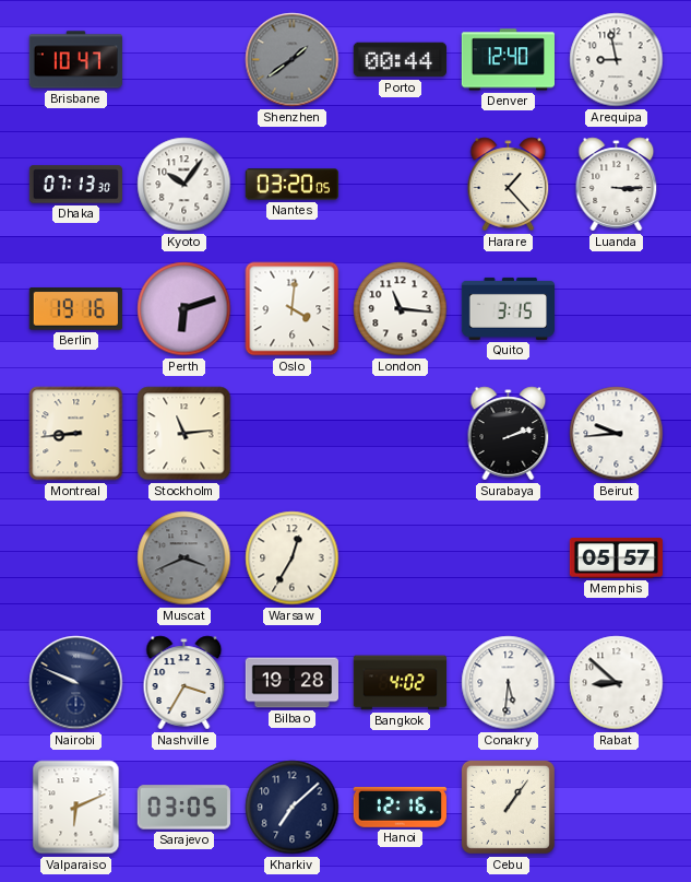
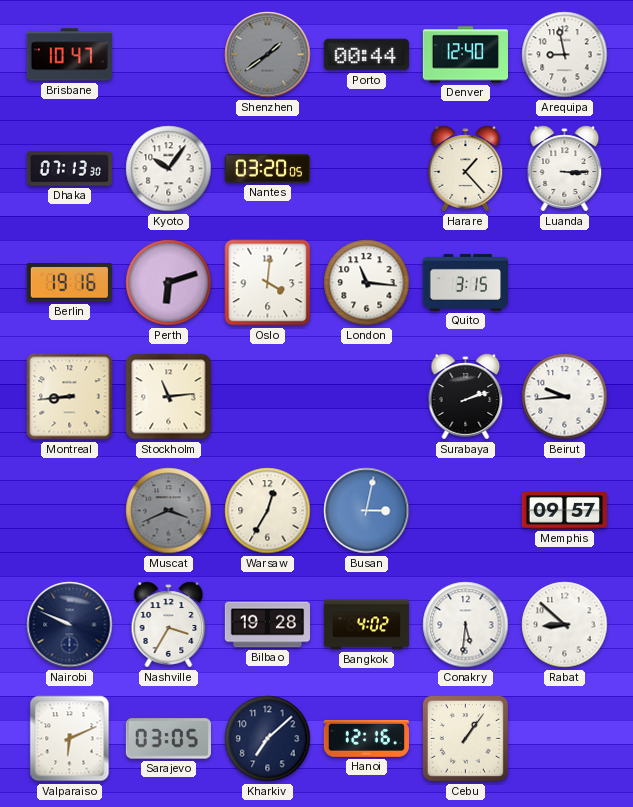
Busan: none -> 3:02
Memphis: 05:57 -> 09:57
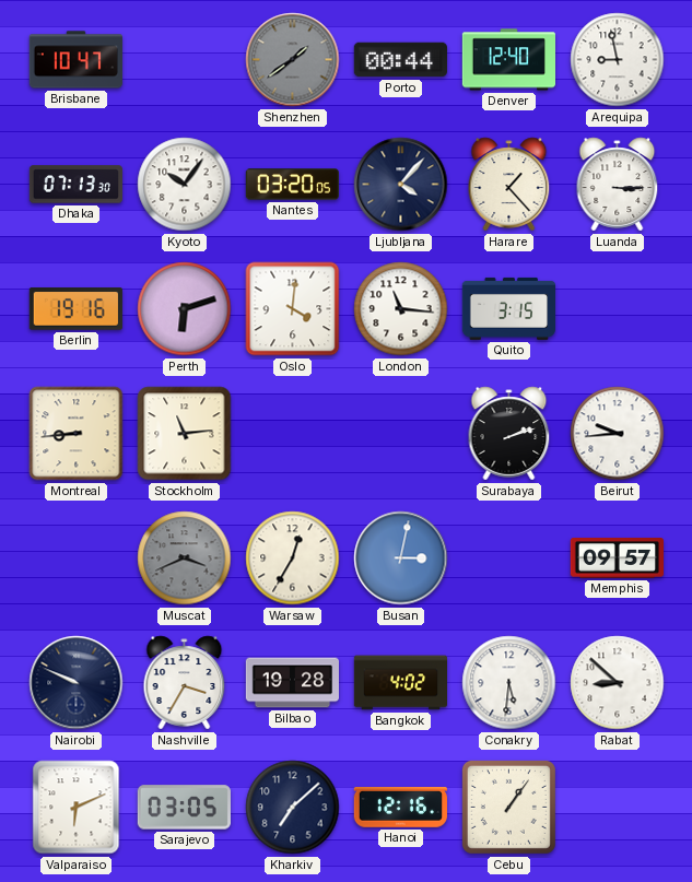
Ljubljana: none -> 4:07
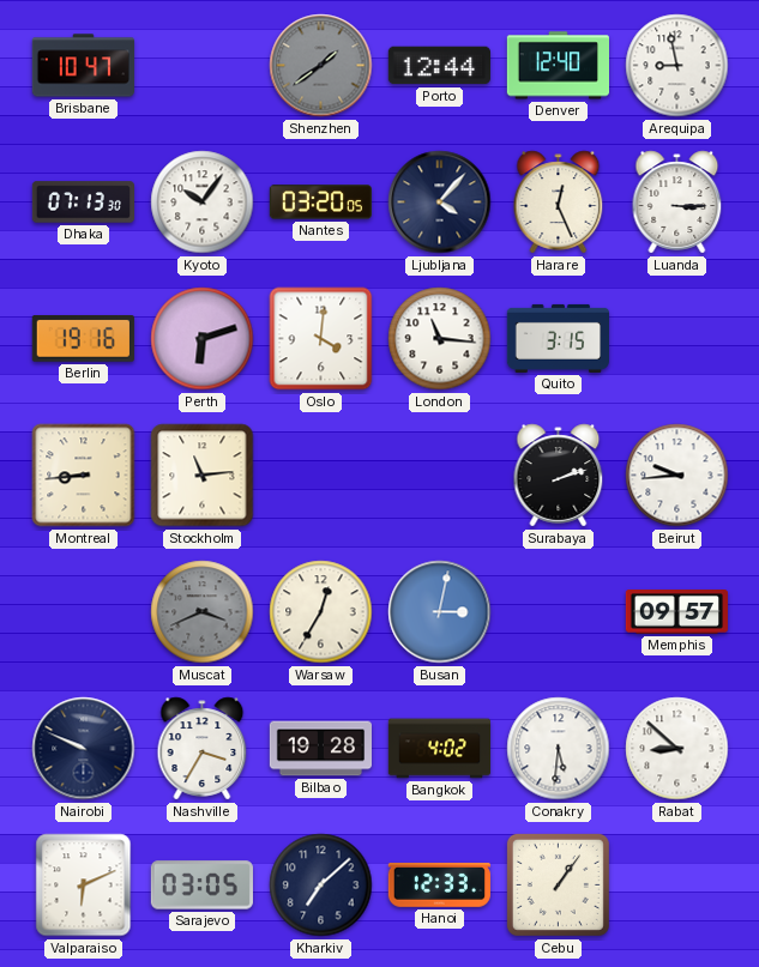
Porto: 00:44 -> 12:44
Harare: 1:23 -> 12:26
Hanoi: 12:16 -> 12:33
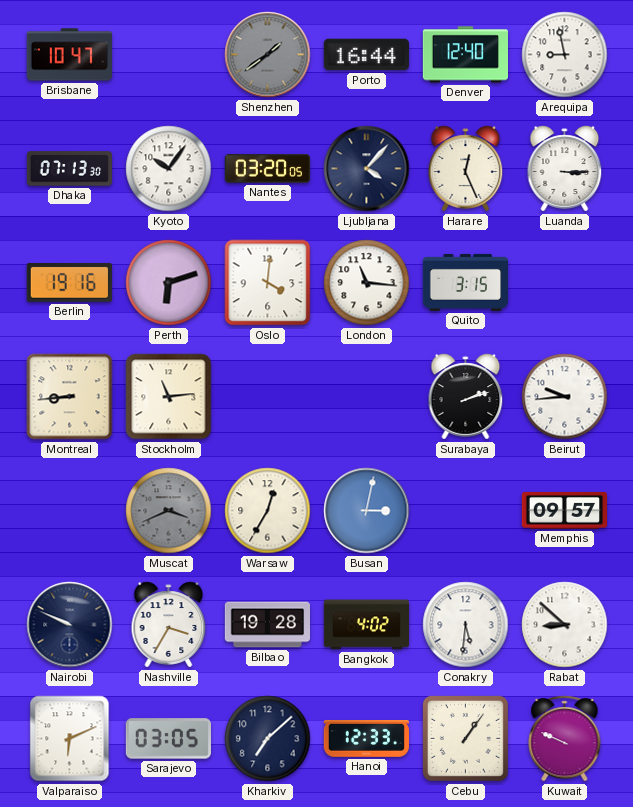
Porto: 12:44 -> 16:44
Kuwait: none -> 9:49
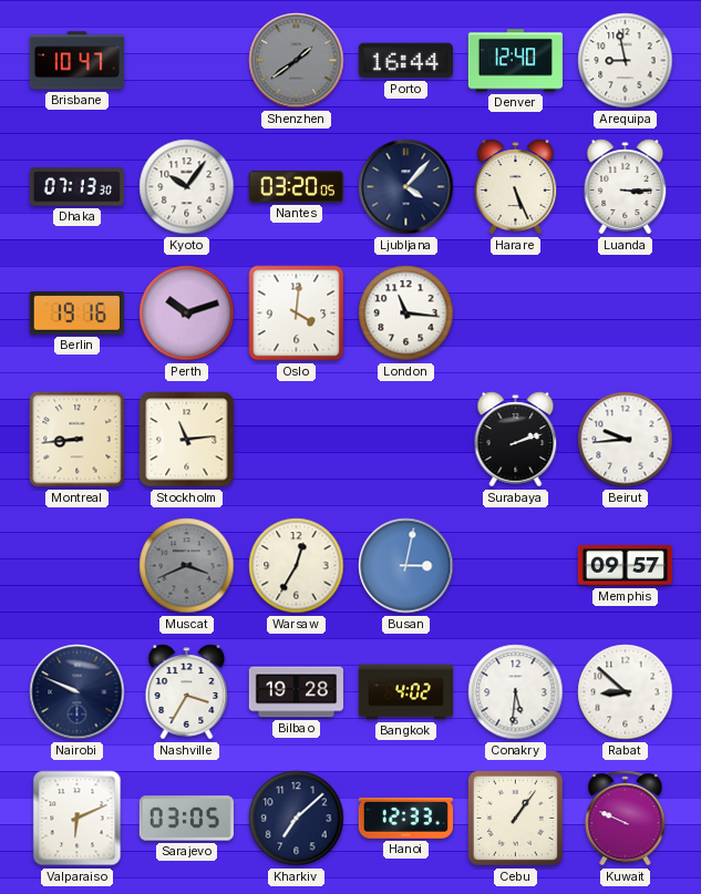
Harare: 12:26 -> 5:26
Perth: 6:12 -> 10:12
Quito: 3:15 -> none
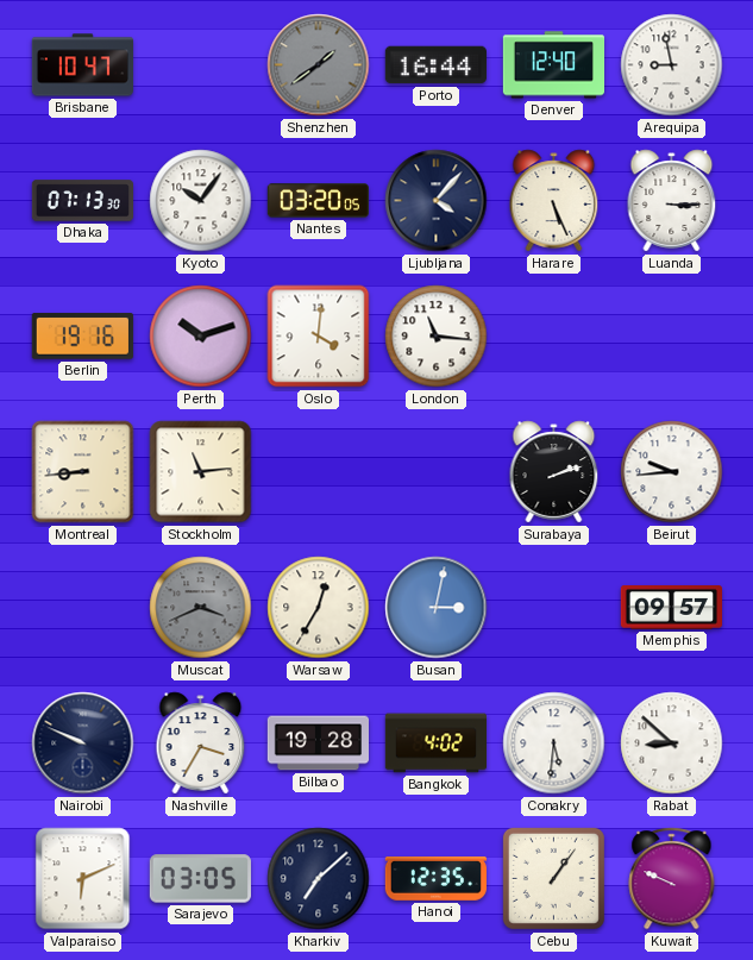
Hanoi: 12:33 -> 12:35
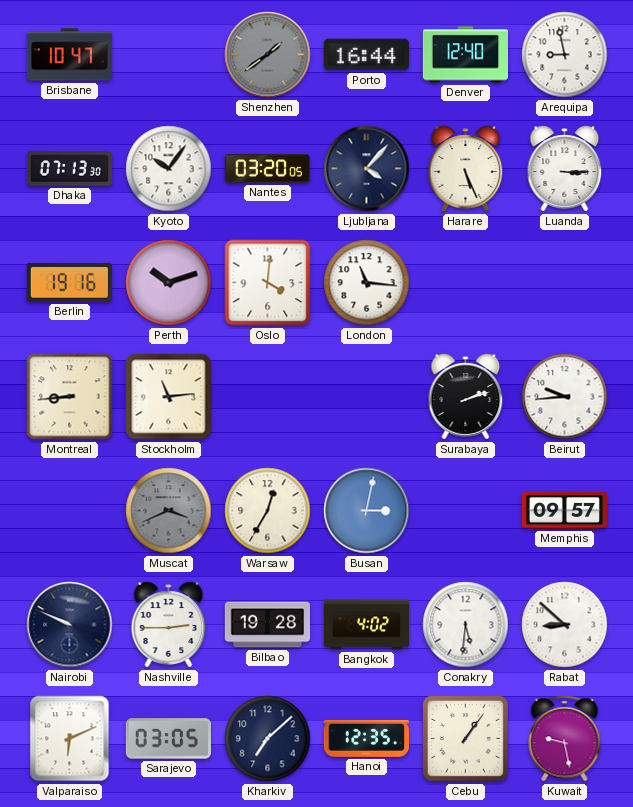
Nashville: 3:35 -> 2:45
Kuwait: 9:49 -> 9:28
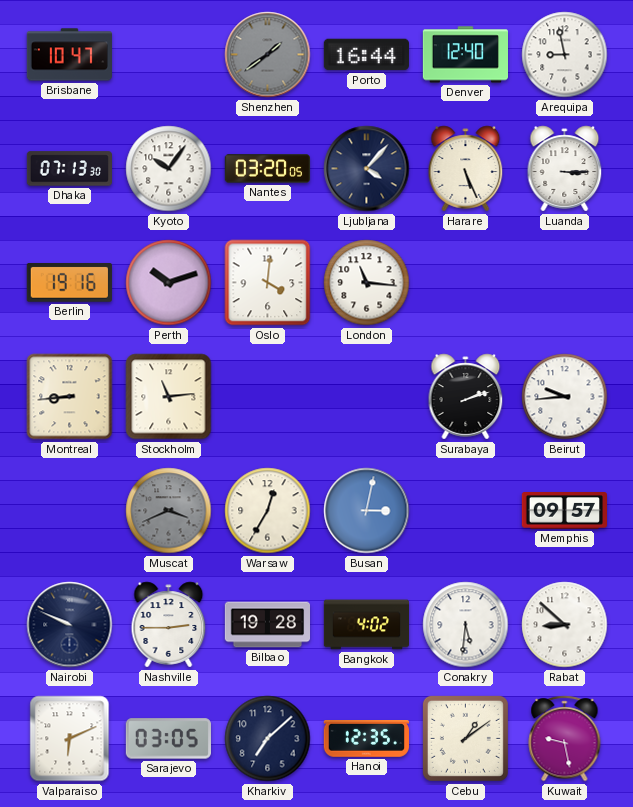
Cebu: 1:06 -> 1:09
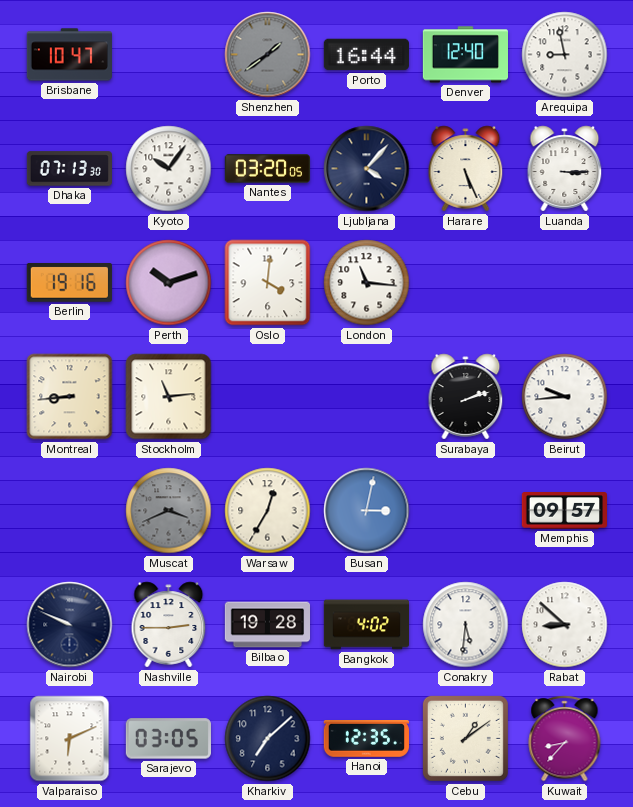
Kuwait: 9:28 -> 8:37
